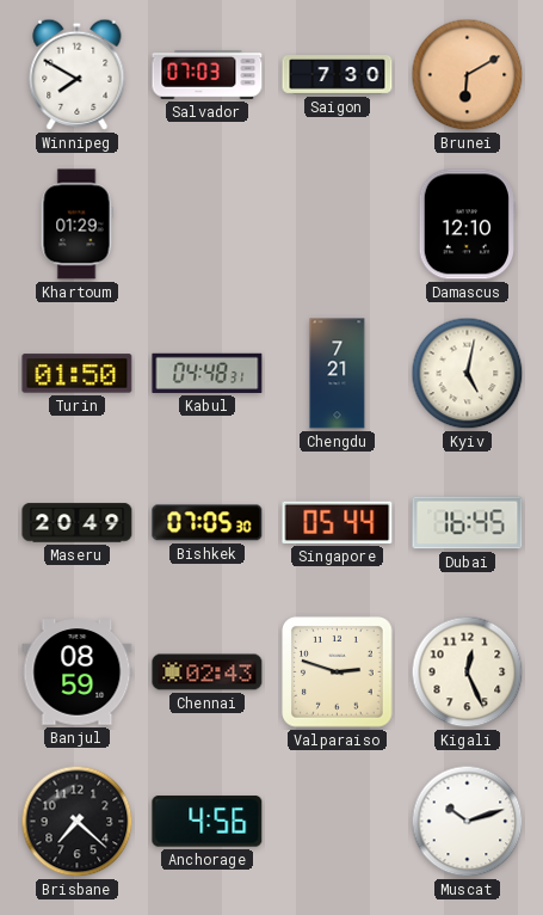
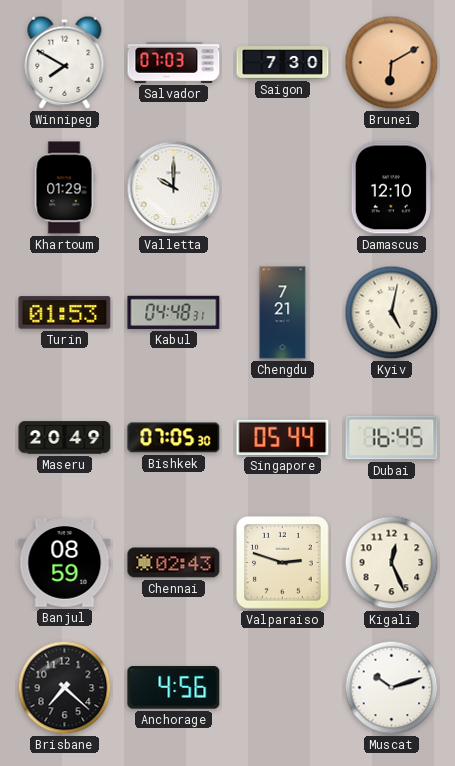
Valletta: none -> 10:00
Turin: 01:50 -> 01:53
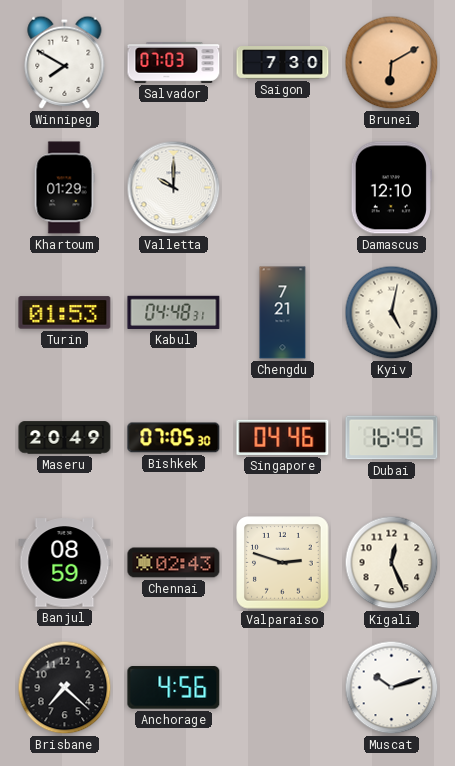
Singapore: 05:44 -> 04:46
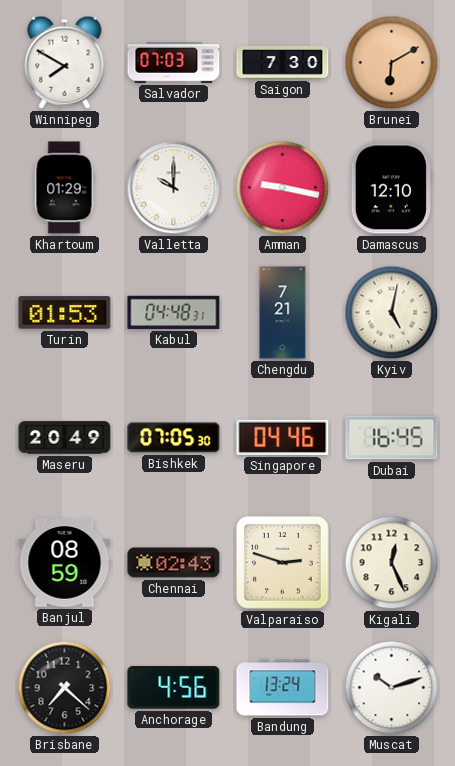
Amman: none -> 9:17
Bandung: none -> 13:24
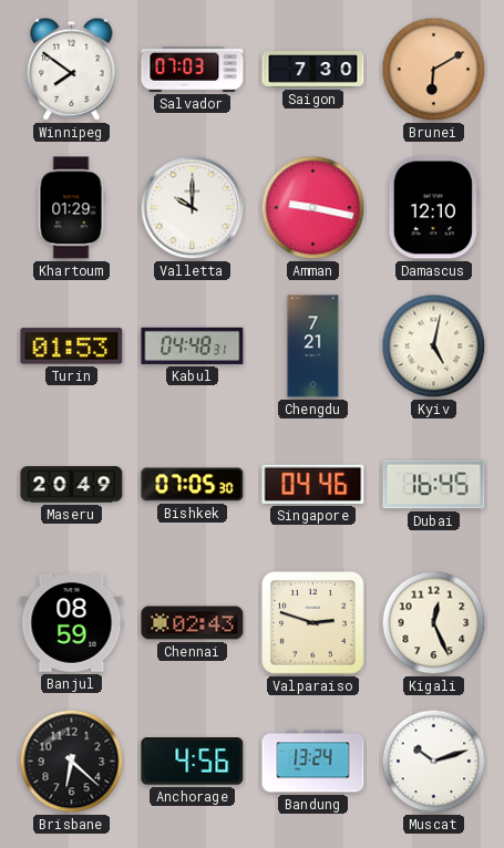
Winnipeg: 7:50 -> 7:51
Brisbane: 7:22 -> 6:22
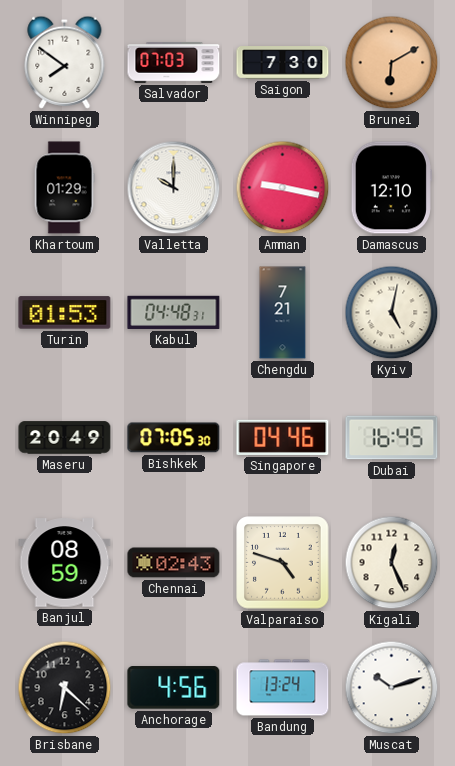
Valparaiso: 2:48 -> 4:48
